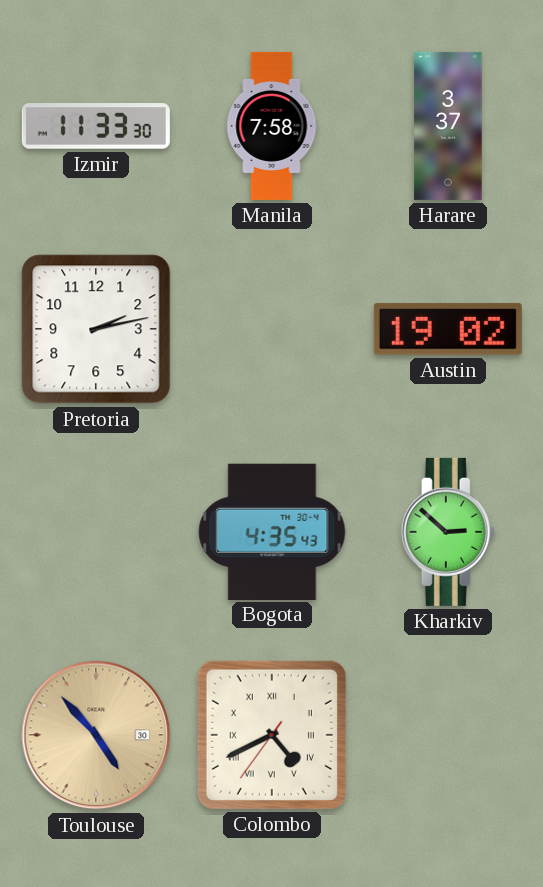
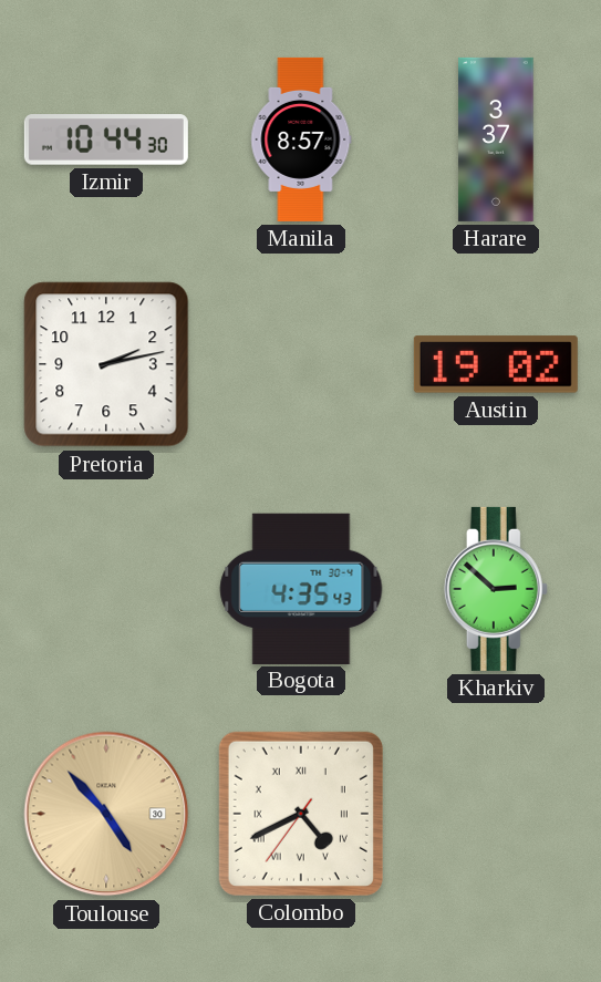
Izmir: 11:33 -> 10:44
Manila: 7:58 -> 8:57
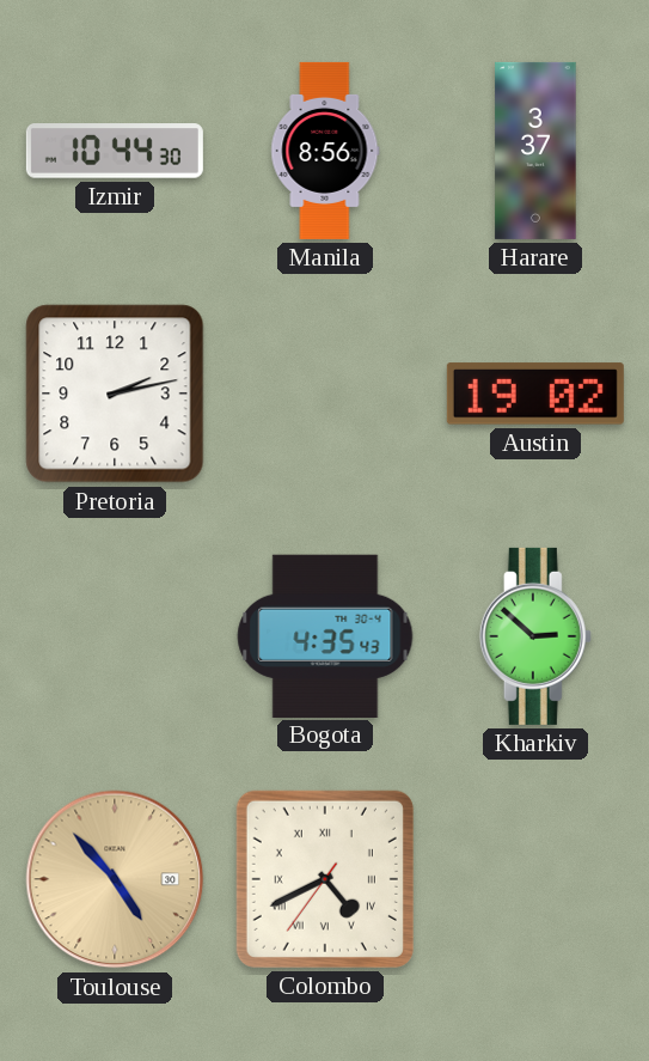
Manila: 8:57 -> 8:56
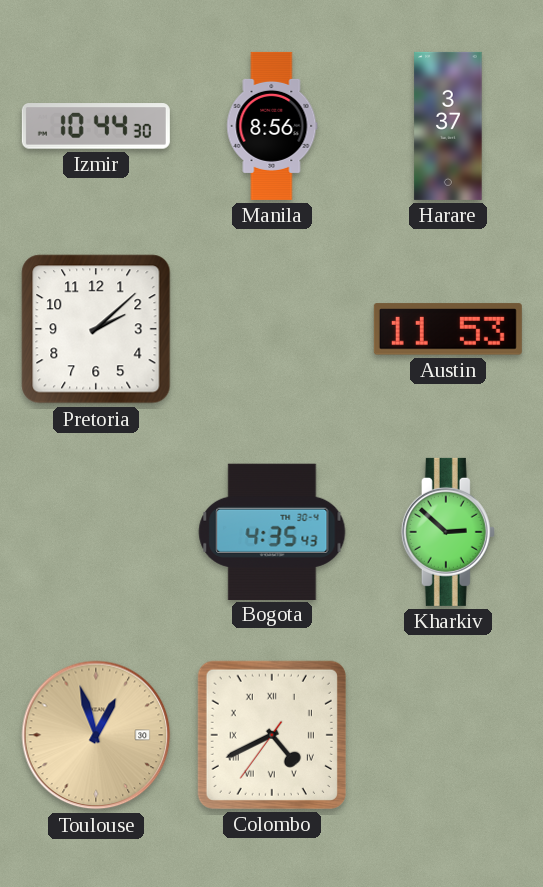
Pretoria: 2:13 -> 2:08
Austin: 19:02 -> 11:53
Toulouse: 4:53 -> 12:57
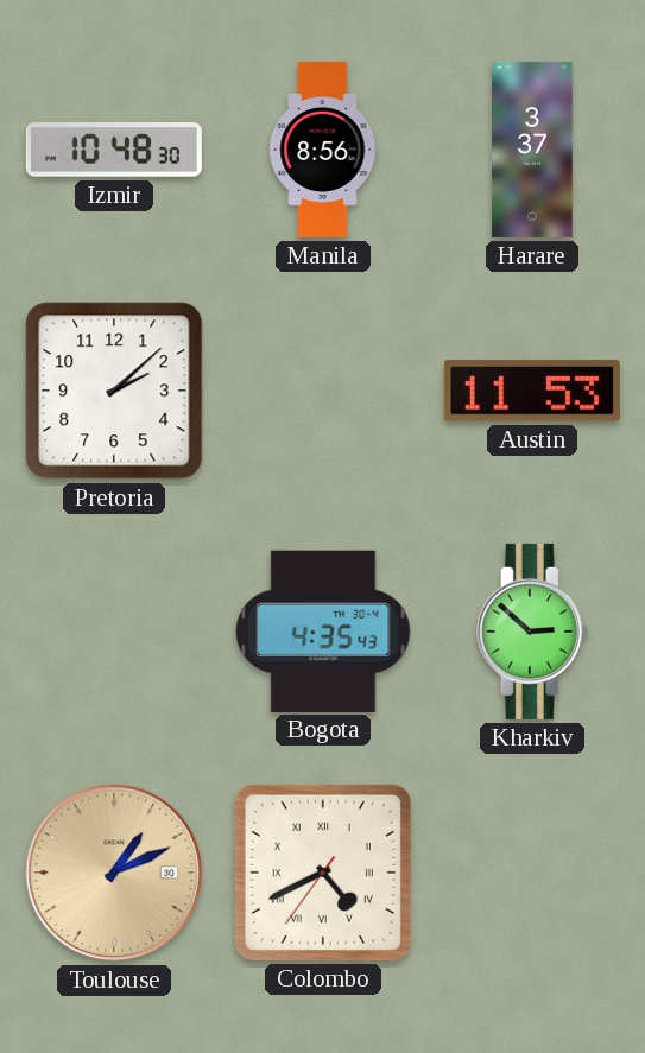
Izmir: 10:44 -> 10:48
Toulouse: 12:57 -> 1:11
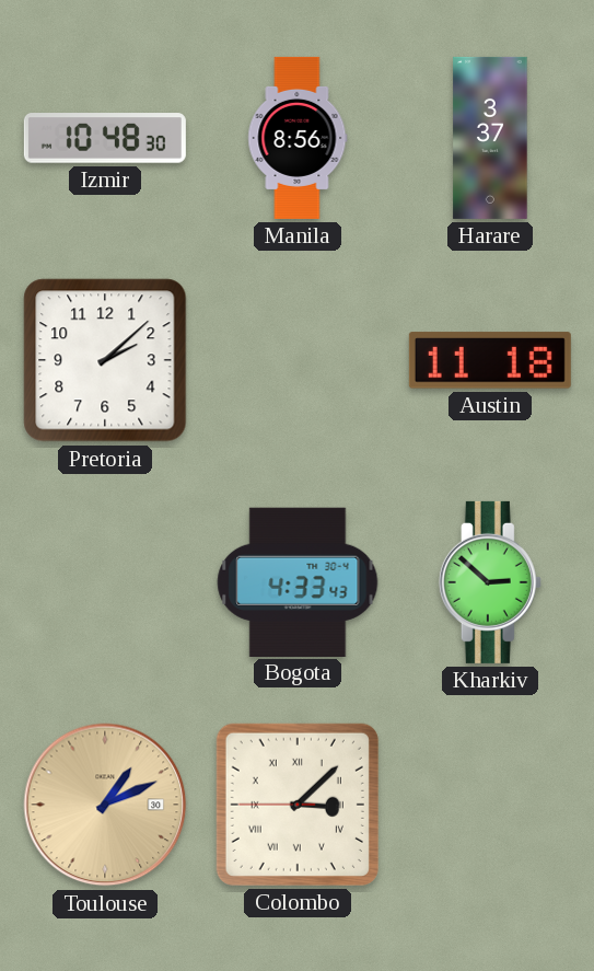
Austin: 11:53 -> 11:18
Bogota: 4:35 -> 4:33
Colombo: 4:40 -> 3:07
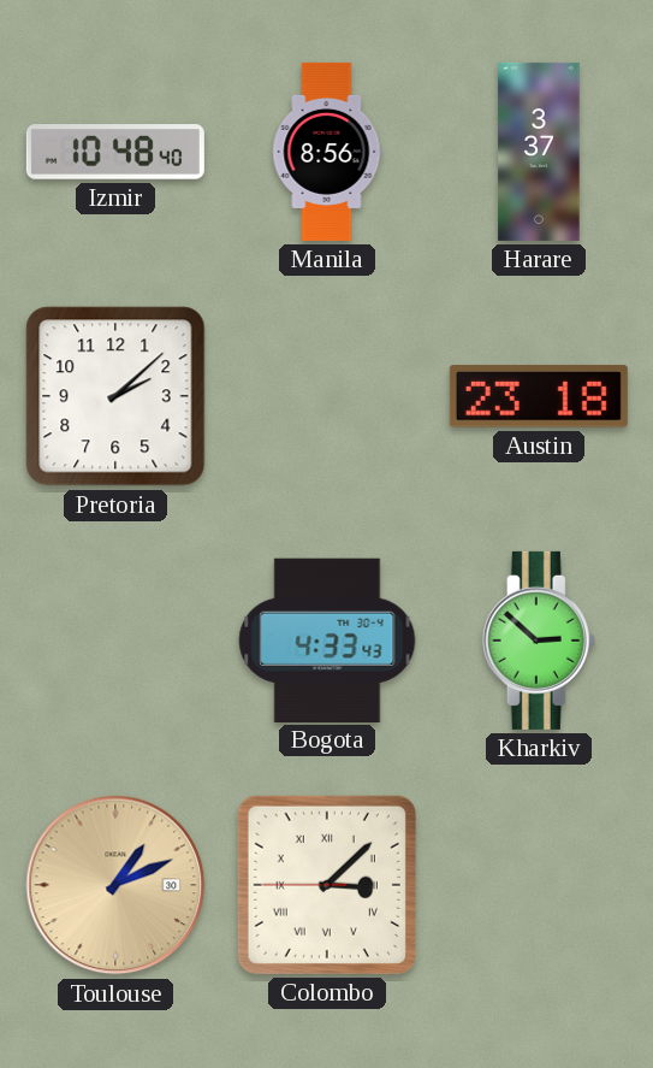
Izmir: 10:48:30 -> 10:48:40
Austin: 11:18 -> 23:18
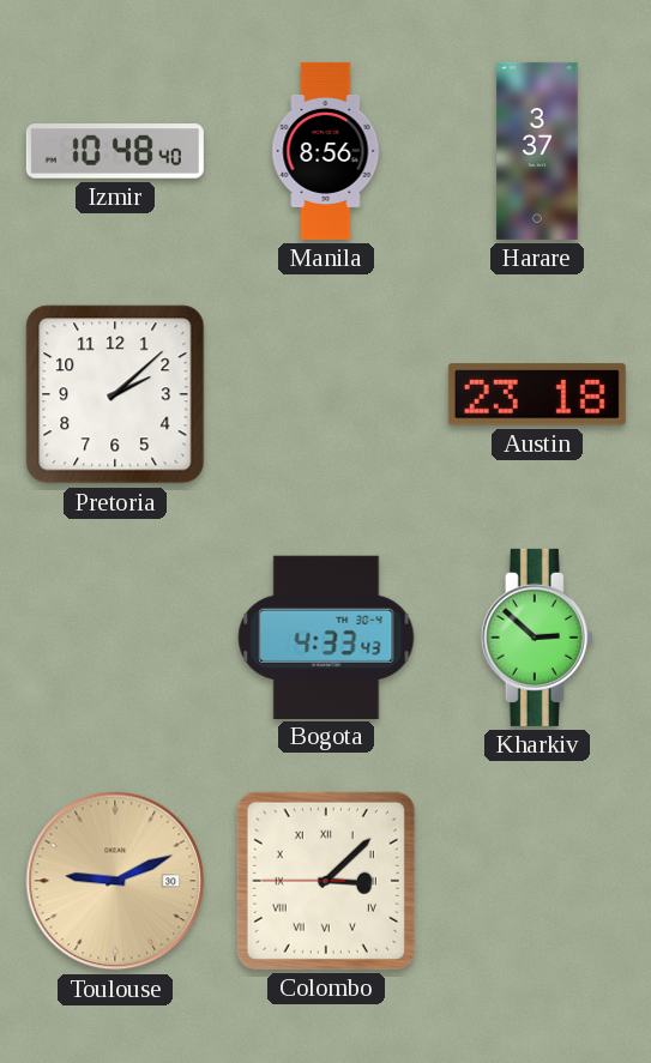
Toulouse: 1:11 -> 9:11
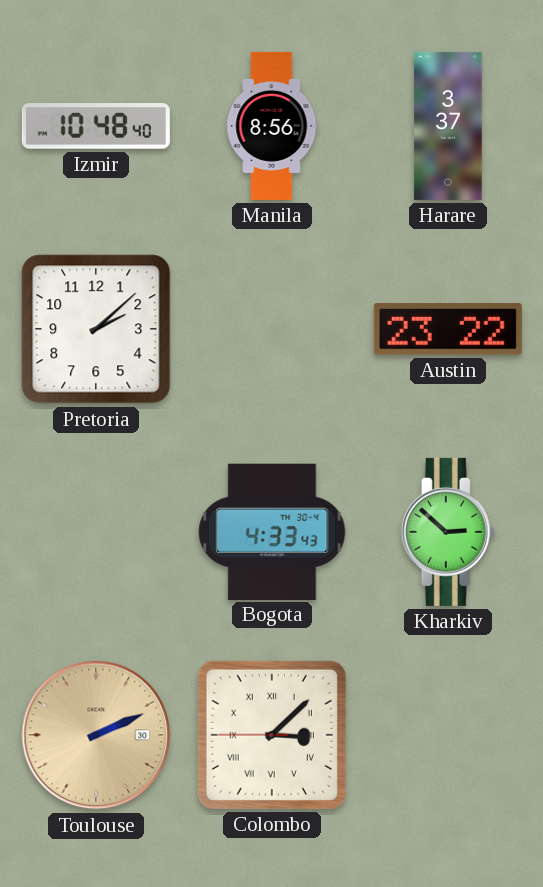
Austin: 23:18 -> 23:22
Toulouse: 9:11 -> 2:11
